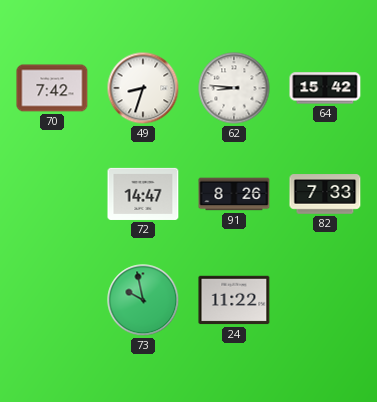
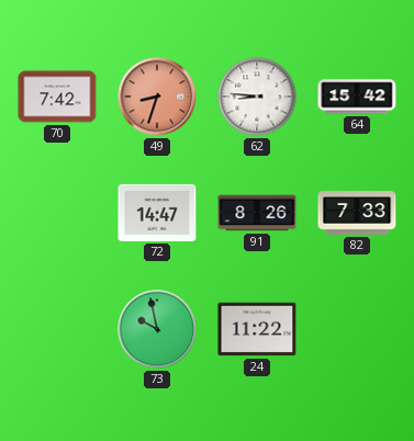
49 dial: white -> salmon
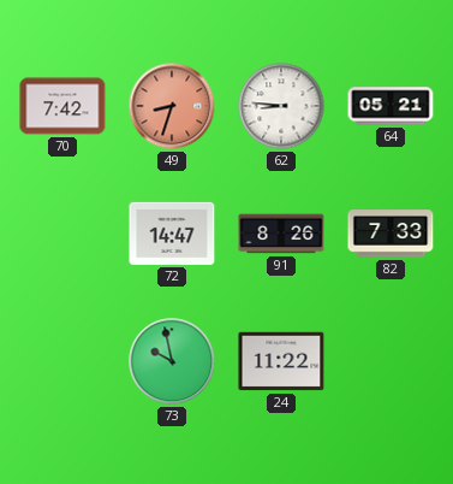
64: 15:42 -> 05:21
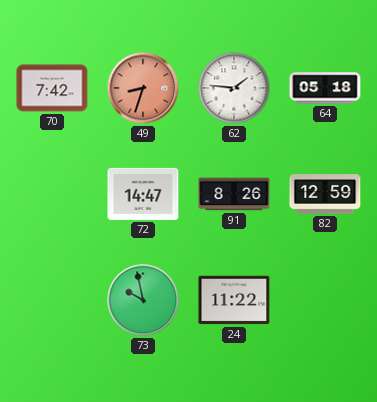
62: 8:46 -> 1:46
64: 05:21 -> 05:18
82: 7:33 -> 12:59
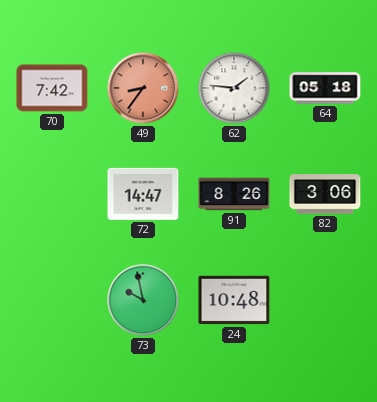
49: 8:33 -> 8:36
82: 12:59 -> 3:06
24: 11:22 -> 10:48
